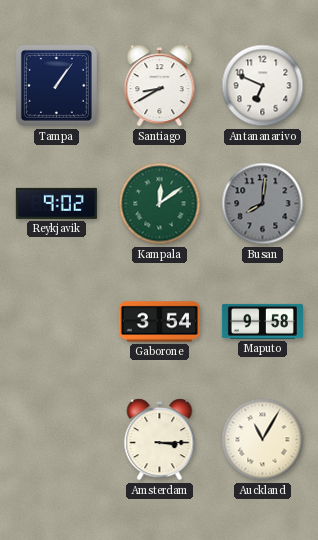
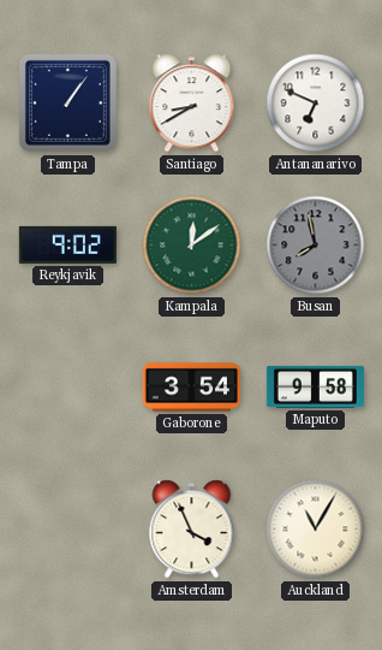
Busan: 8:01 -> 7:58
Amsterdam: 3:15 -> 3:56
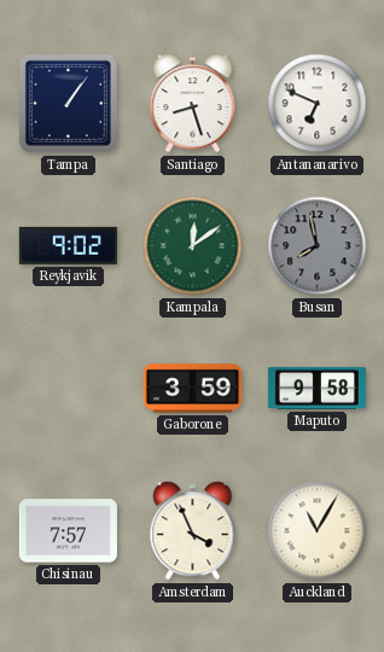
Santiago: 8:40 -> 8:27
Gaborone: 3:54 -> 3:59
Chisinau: none -> 7:57
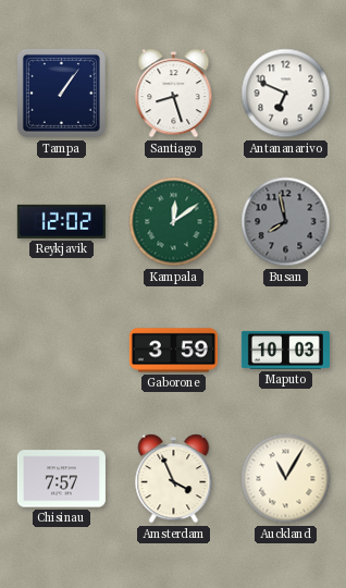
Reykjavik: 9:02 -> 12:02
Maputo: 9:58 -> 10:03
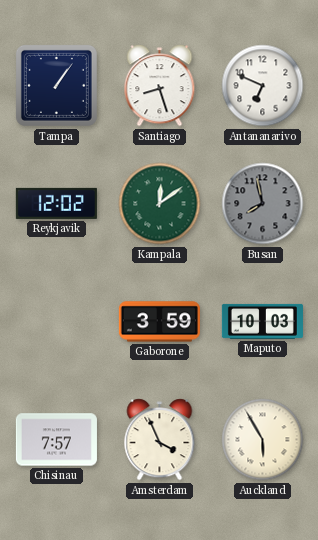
Auckland: 11:05 -> 5:55
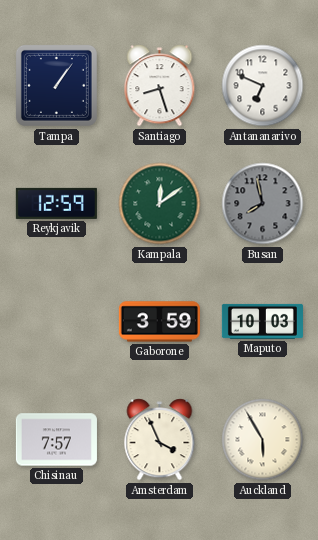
Reykjavik: 12:02 -> 12:59
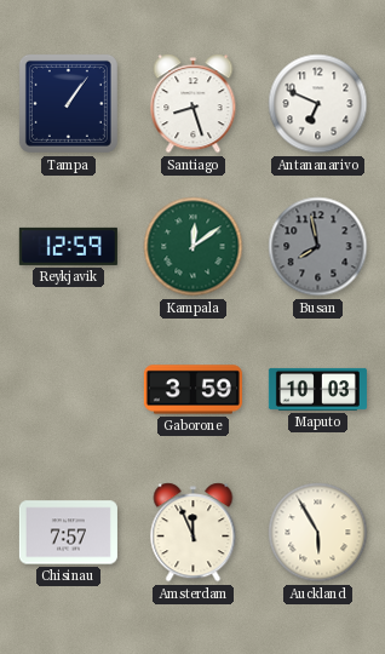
Amsterdam: 3:56 -> 11:56
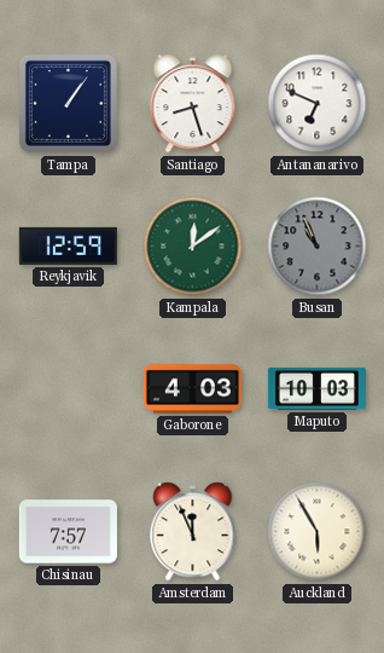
Busan: 7:58 -> 10:56
Gaborone: 3:59 -> 4:03
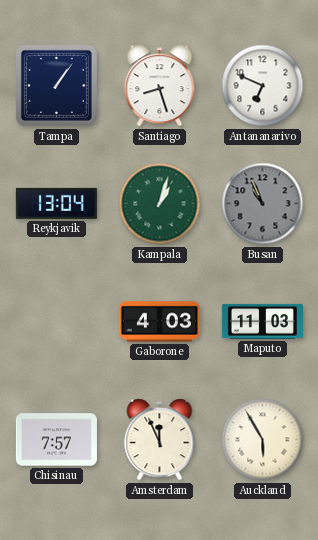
Reykjavik: 12:59 -> 13:04
Kampala: 12:09 -> 1:03
Maputo: 10:03 -> 11:03
